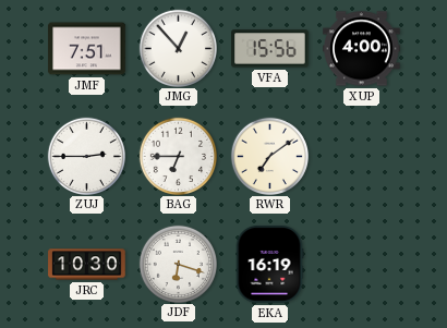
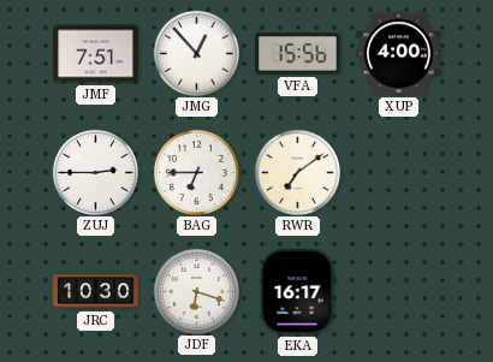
EKA: 16:19 -> 16:17
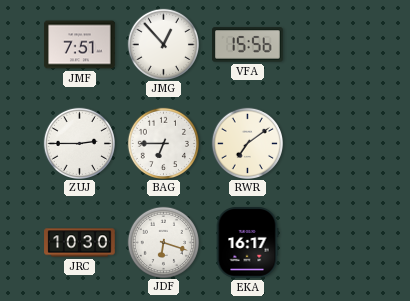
XUP: 4:00 -> none
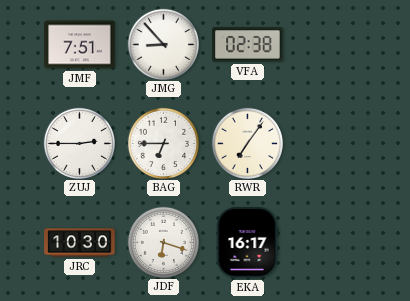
JMG: 12:53 -> 8:53
VFA: 15:56 -> 02:38
RWR: 7:09 -> 7:06
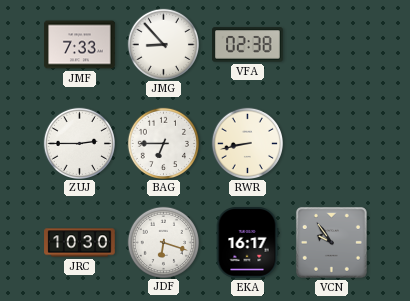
JMF: 7:51 -> 7:33
RWR: 7:06 -> 8:43
VCN: none -> 9:54
